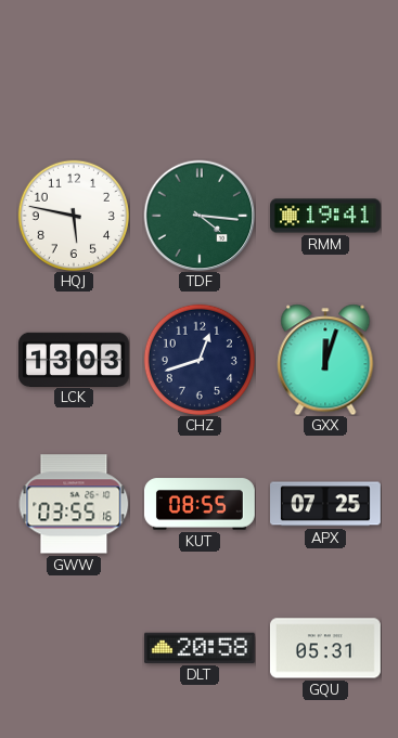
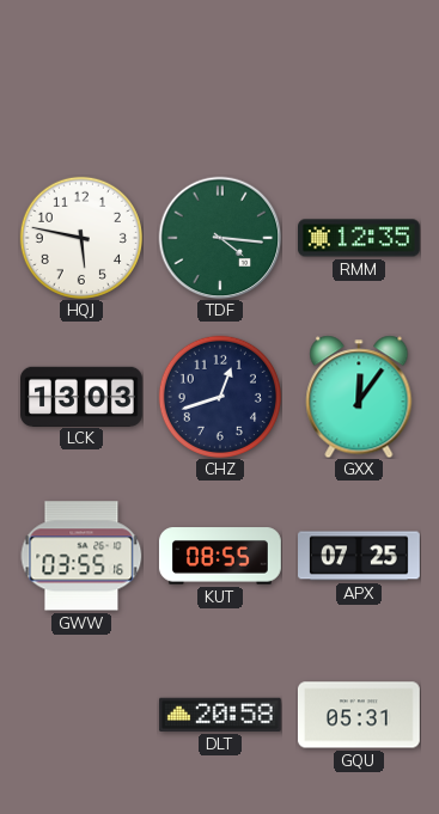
RMM: 19:41 -> 12:35
GXX: 12:03 -> 12:06
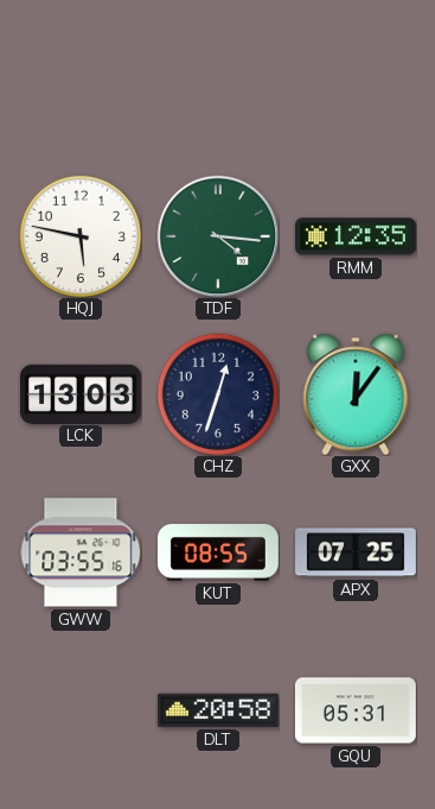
CHZ: 12:42 -> 12:33
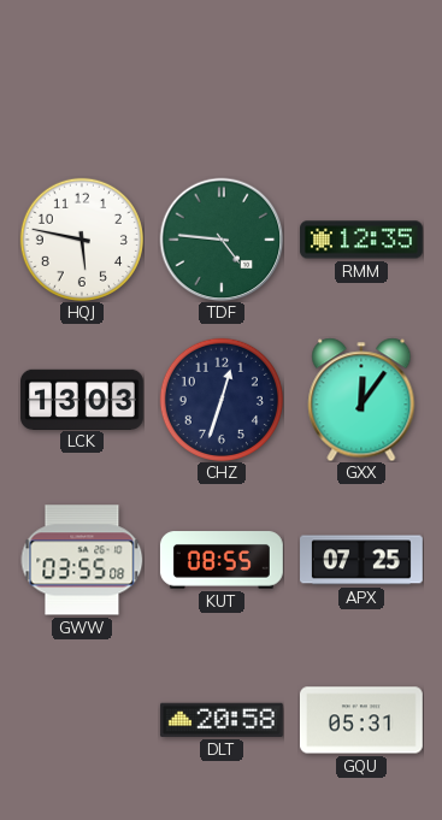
TDF: 4:16 -> 4:46
GWW: 03:55:16 -> 03:55:08
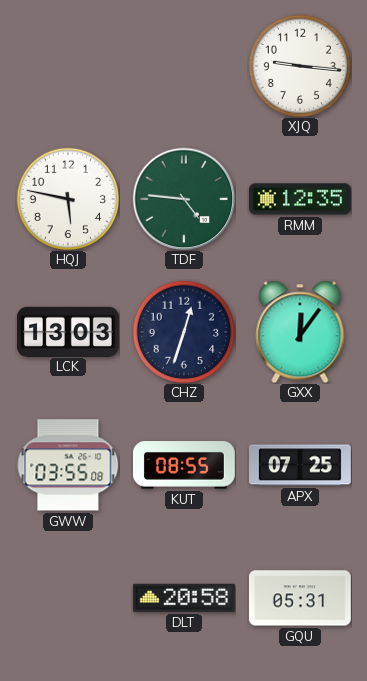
XJQ: none -> 9:16
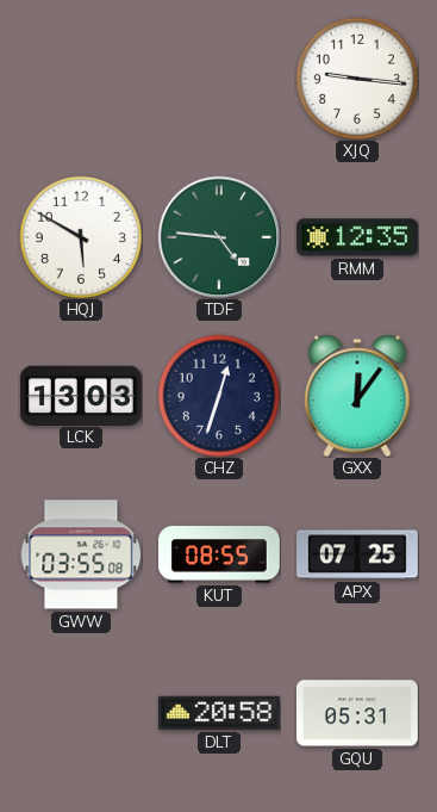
HQJ: 5:47 -> 5:50
